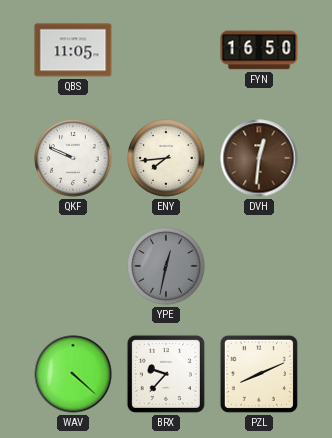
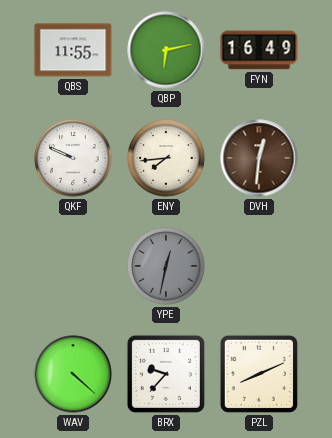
QBS: 11:05 -> 11:55
QBP: none -> 6:13
FYN: 16:50 -> 16:49
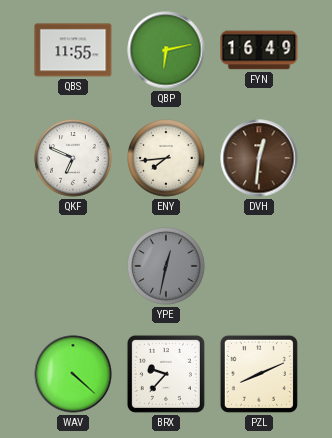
QKF: 9:49 -> 6:49
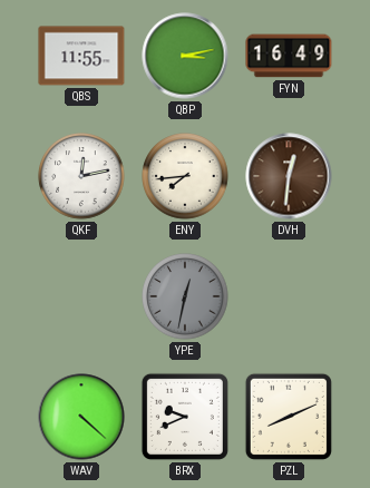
QBP: 6:13 -> 3:13
QKF: 6:49 -> 12:13
BRX: 9:37 -> 9:41
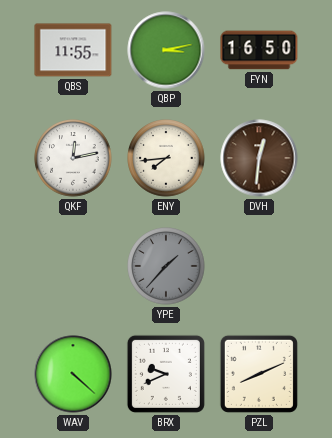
FYN: 16:49 -> 16:50
YPE: 12:32 -> 1:37
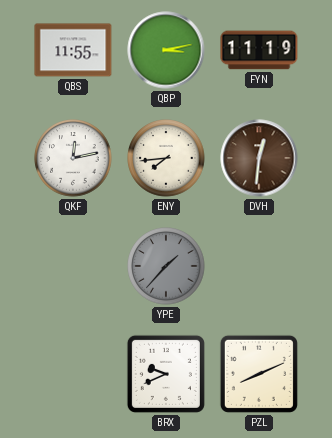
FYN: 16:50 -> 11:19
WAV: 4:22 -> none
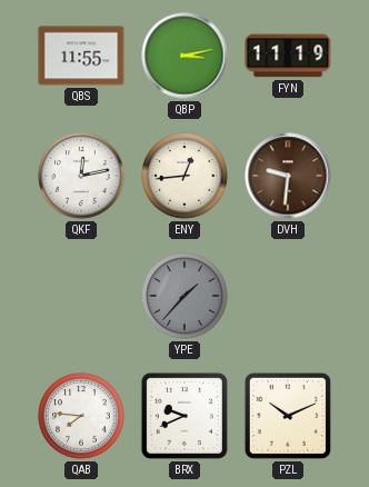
ENY: 7:44 -> 12:44
DVH: 12:31 -> 9:31
QAB: none -> 7:46
PZL: 8:11 -> 10:11
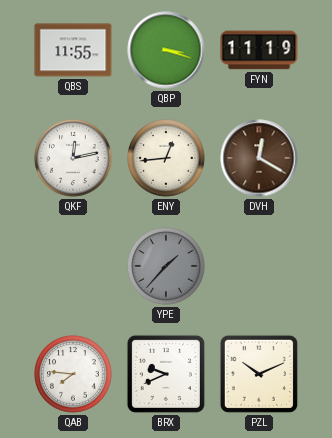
QBP: 3:13 -> 3:18
DVH: 9:31 -> 12:20
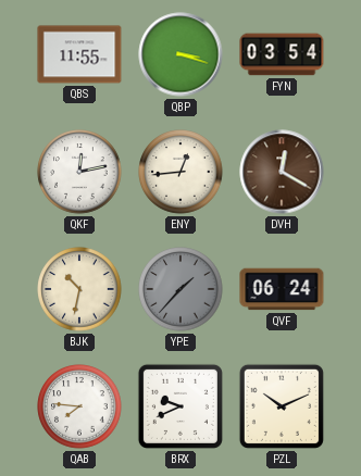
FYN: 11:19 -> 03:54
BJK: none -> 10:32
QVF: none -> 06:24
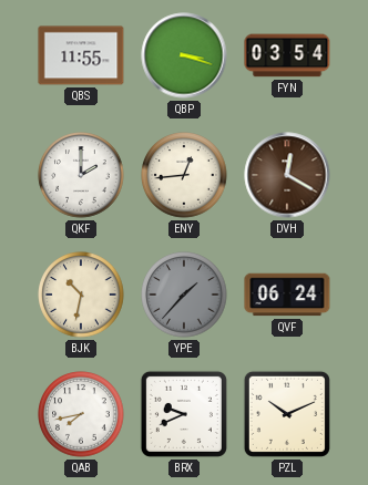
QKF: 12:13 -> 2:00
QAB: 7:46 -> 7:43
